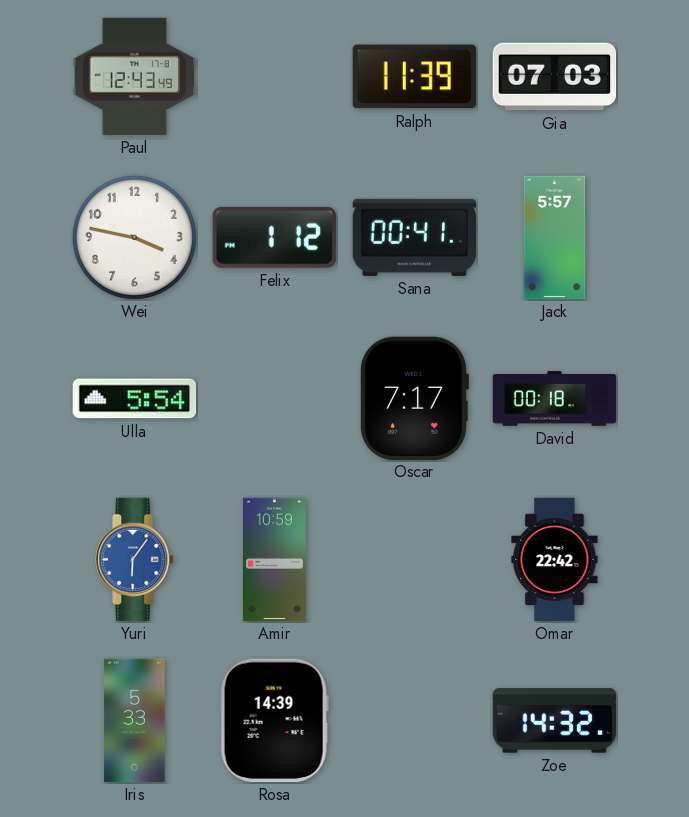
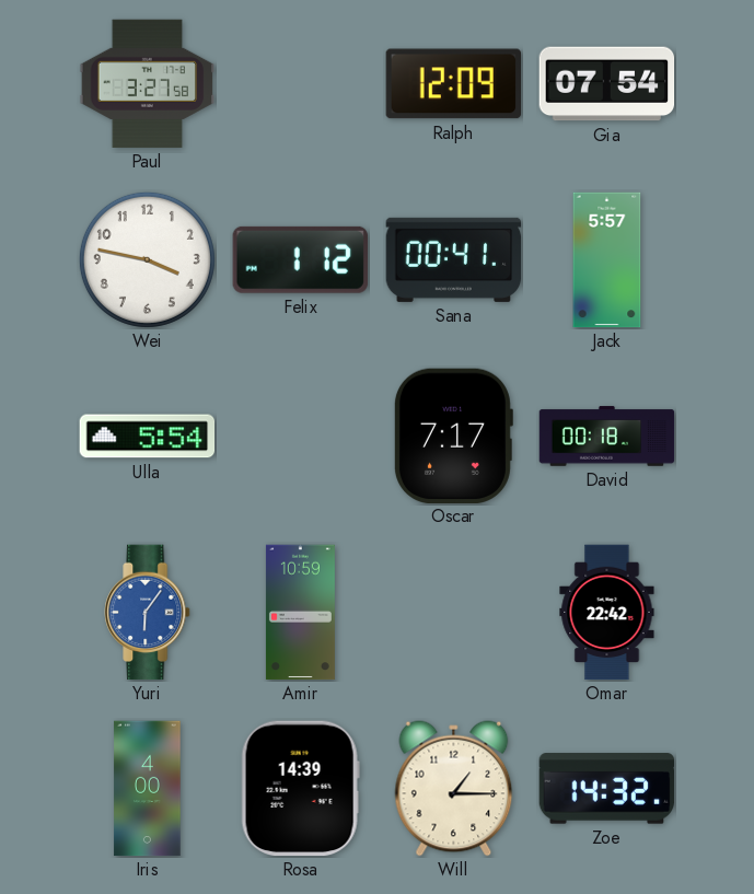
Paul: 12:43 -> 3:27
Ralph: 11:39 -> 12:09
Gia: 07:03 -> 07:54
Iris: 5:33 -> 4:00
Will: none -> 1:15
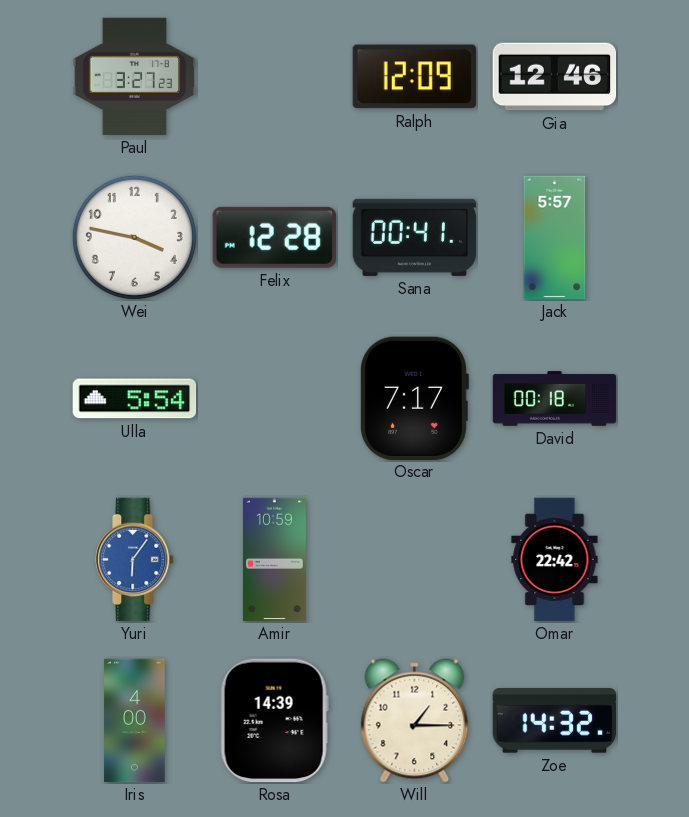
Paul: 3:27:58 -> 3:27:23
Gia: 07:54 -> 12:46
Felix: 1:12 -> 12:28
